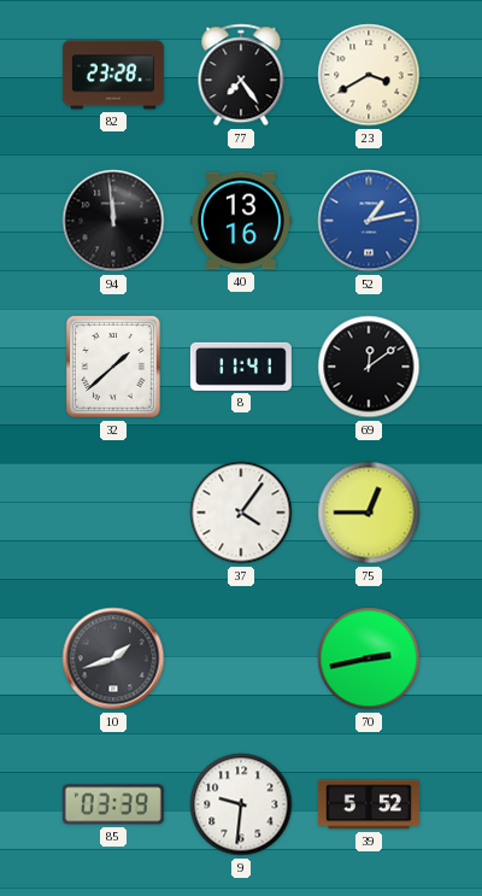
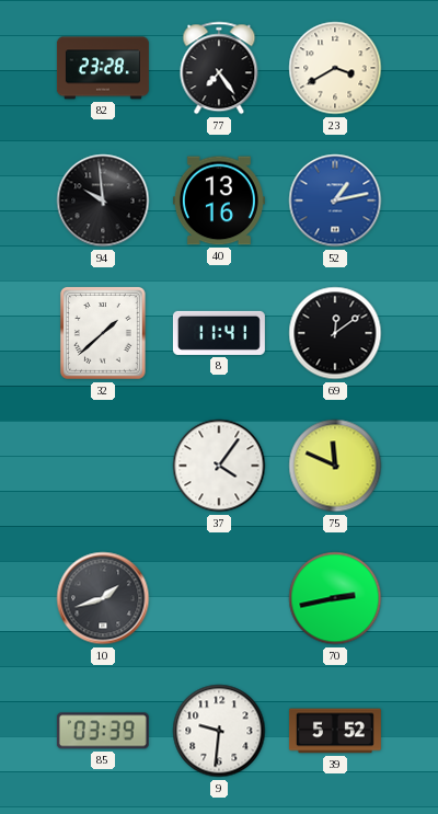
94: 11:59 -> 9:59
75: 12:45 -> 11:49
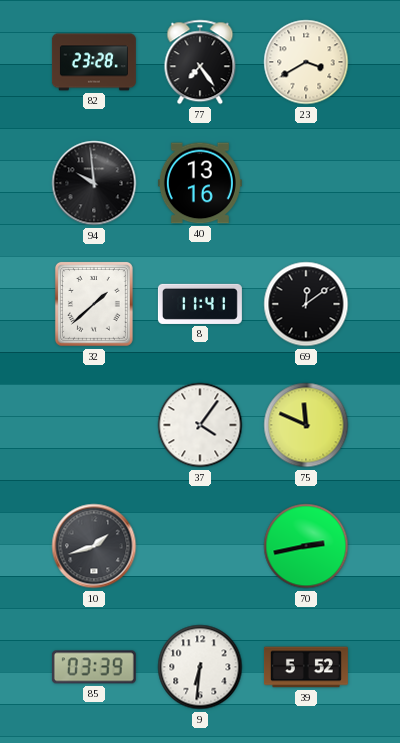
52: 1:13 -> none
9: 9:31 -> 6:31
